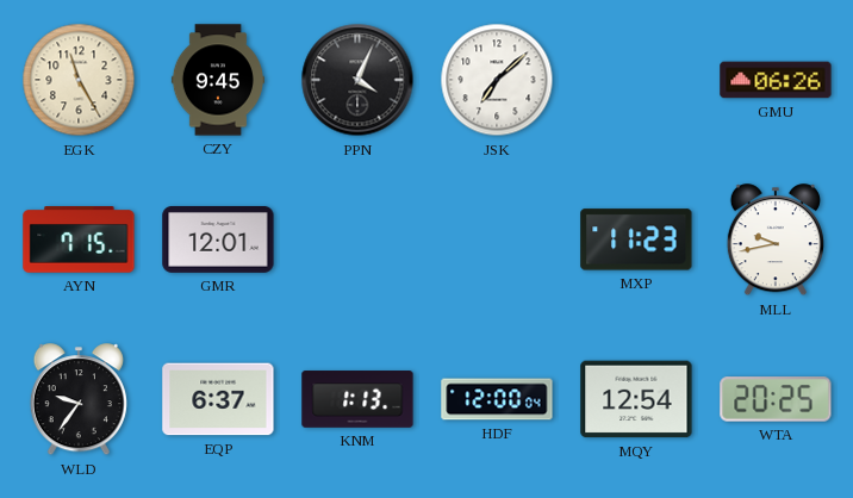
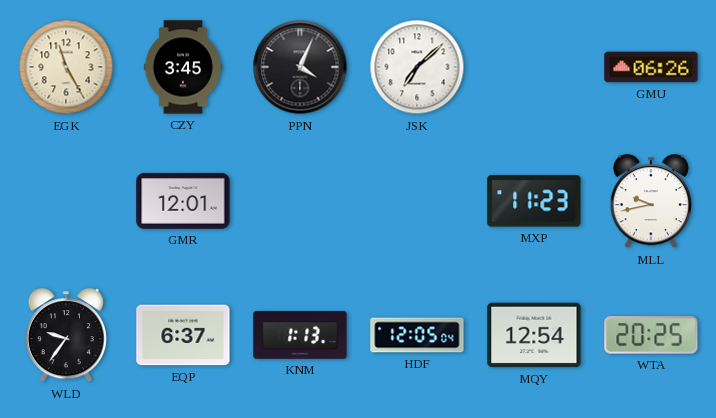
CZY: 9:45 -> 3:45
AYN: 7:15 -> none
HDF: 12:00 -> 12:05
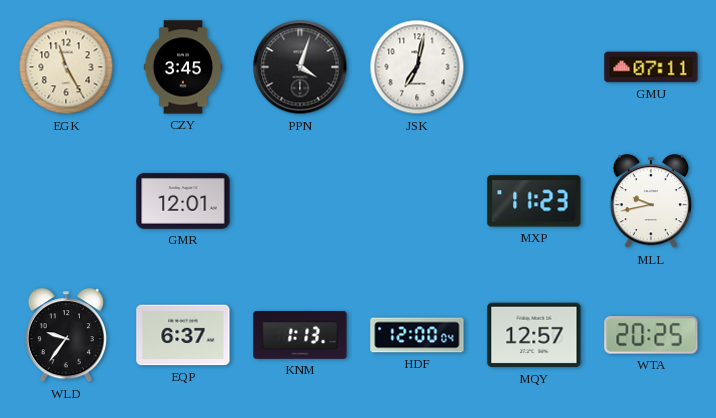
PPN: 4:04 -> 4:03
JSK: 7:08 -> 7:02
GMU: 06:26 -> 07:11
HDF: 12:05 -> 12:00
MQY: 12:54 -> 12:57
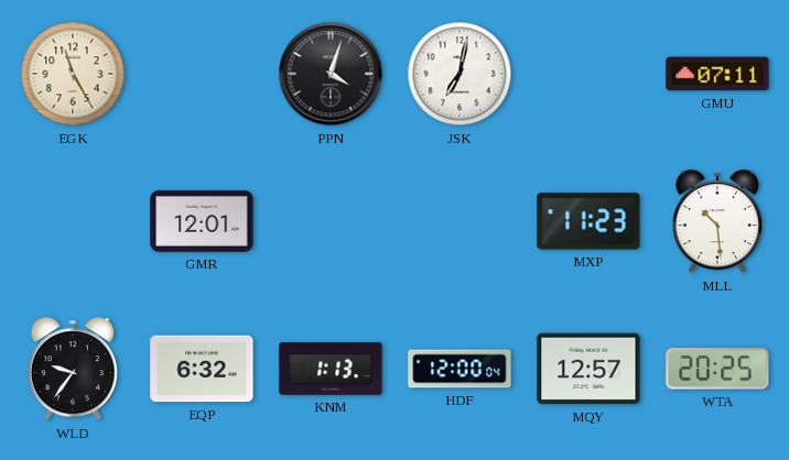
CZY: 3:45 -> none
MLL: 9:43 -> 10:29
EQP: 6:37 -> 6:32
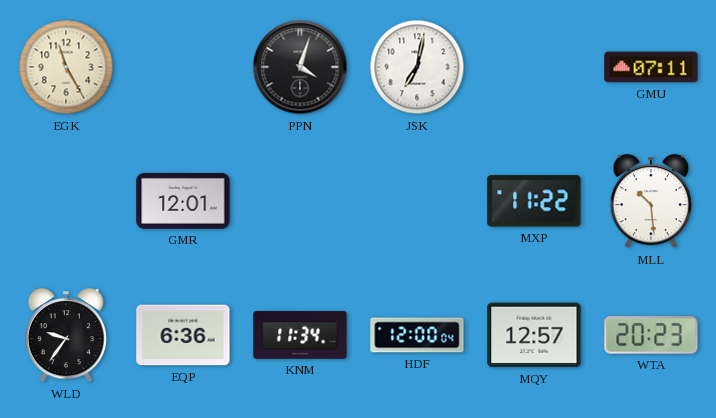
MXP: 11:23 -> 11:22
EQP: 6:32 -> 6:36
KNM: 1:13 -> 11:34
WTA: 20:25 -> 20:23
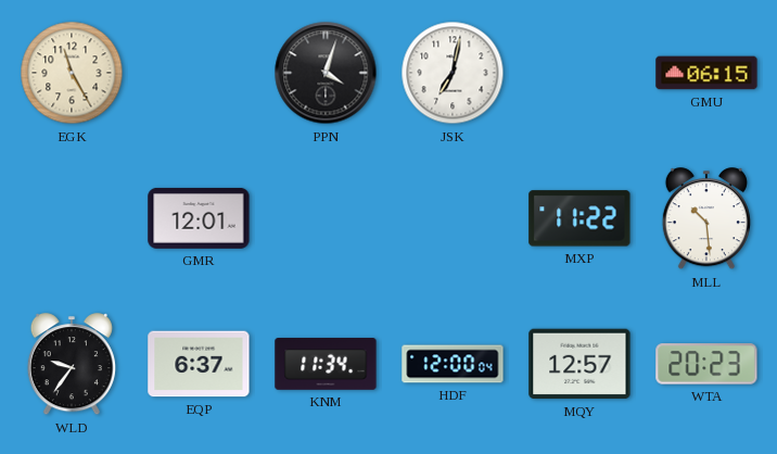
GMU: 07:11 -> 06:15
EQP: 6:36 -> 6:37
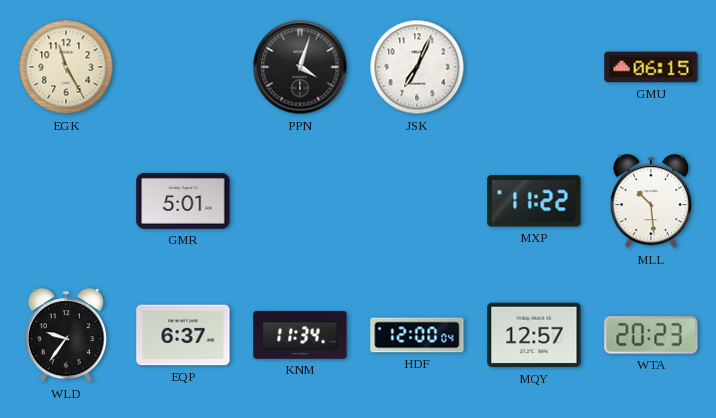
JSK: 7:02 -> 7:04
GMR: 12:01 -> 5:01
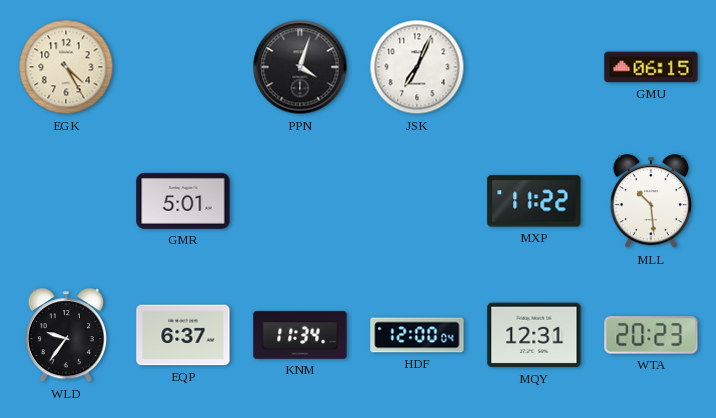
EGK: 11:25 -> 4:25
MQY: 12:57 -> 12:31
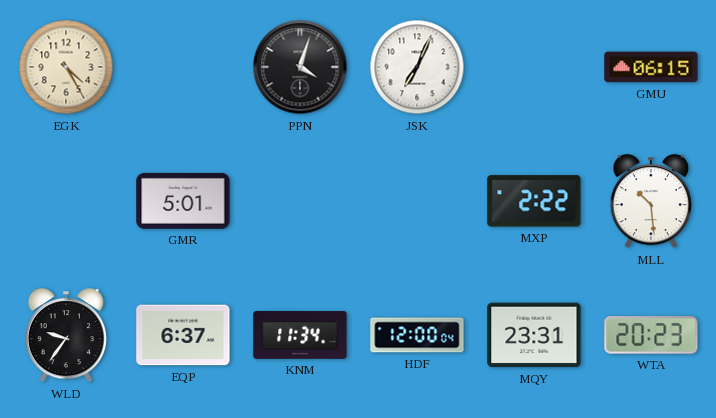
MXP: 11:22 -> 2:22
MQY: 12:31 -> 23:31
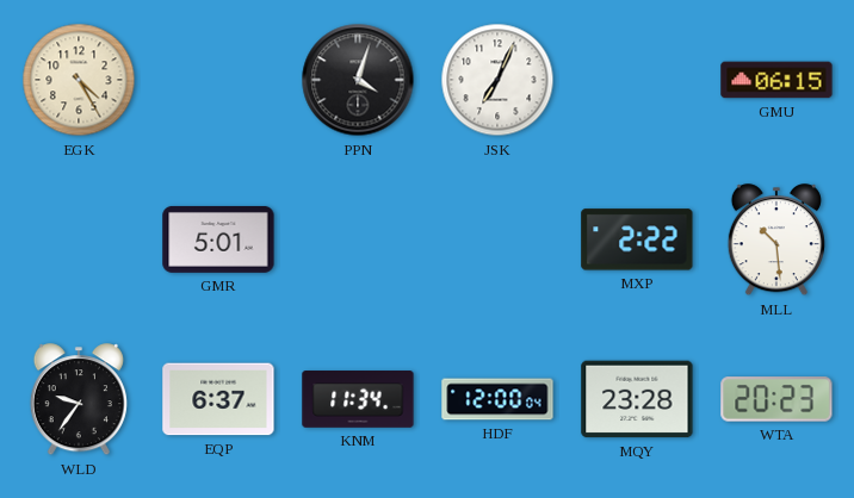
MQY: 23:31 -> 23:28
